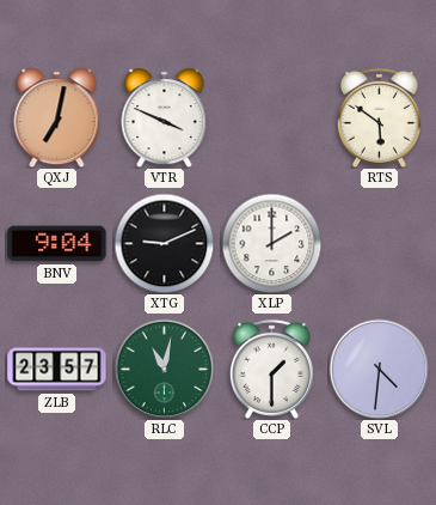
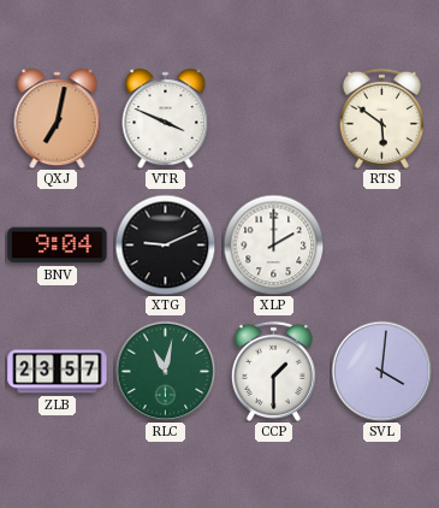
SVL: 4:31 -> 4:01
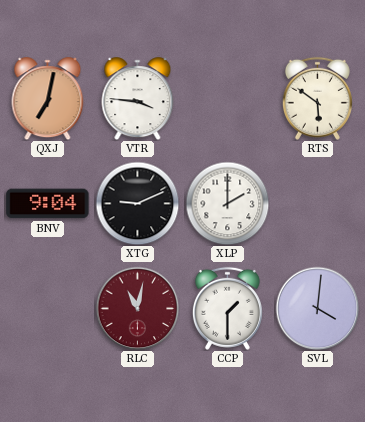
VTR: 3:49 -> 3:46
ZLB: 23:57 -> none
RLC dial: green -> burgundy
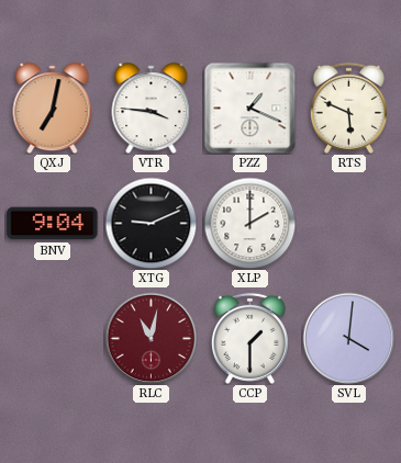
PZZ: none -> 1:19
RTS: 5:51 -> 5:49
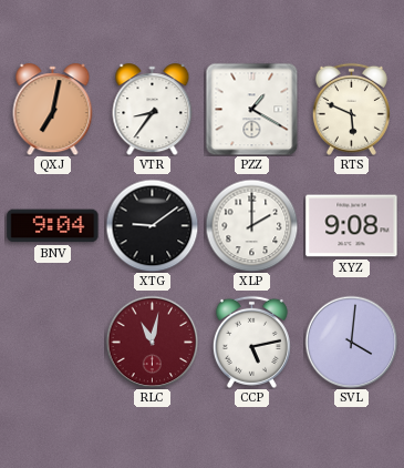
VTR: 3:46 -> 8:36
PZZ: 1:19 -> 1:20
XTG: 9:11 -> 9:09
XYZ: none -> 9:08
CCP: 1:30 -> 5:13
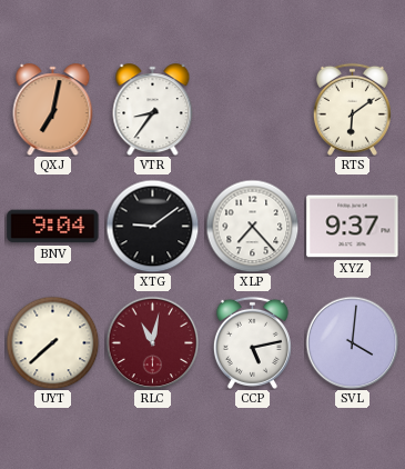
PZZ: 1:20 -> none
RTS: 5:49 -> 6:09
XLP: 2:00 -> 7:23
XYZ: 9:08 -> 9:37
UYT: none -> 7:38
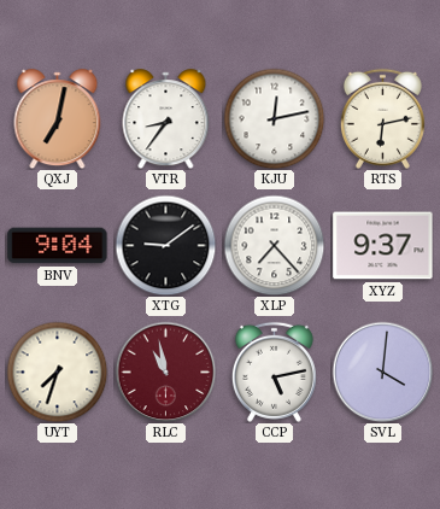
KJU: none -> 12:13
RTS: 6:09 -> 6:13
UYT: 7:38 -> 7:33
RLC: 11:02 -> 10:58
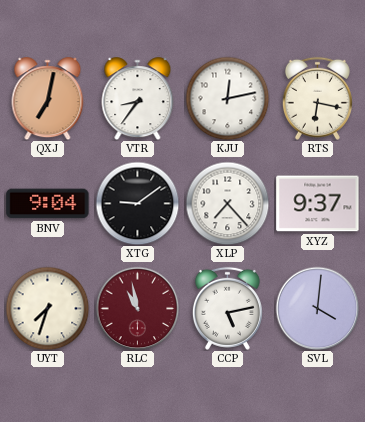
RTS: 6:13 -> 6:17
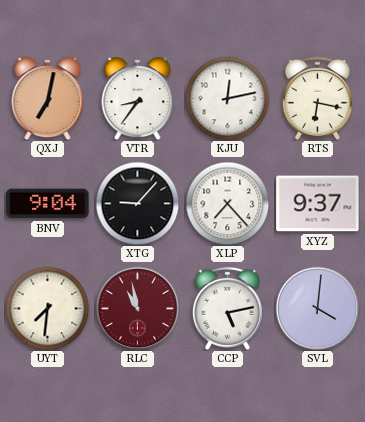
XTG: 9:09 -> 9:07
UYT: 7:33 -> 7:31
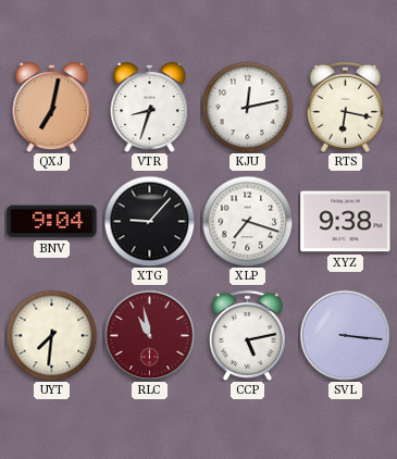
VTR: 8:36 -> 8:33
XLP: 7:23 -> 7:18
XYZ: 9:37 -> 9:38
SVL: 4:01 -> 3:16
